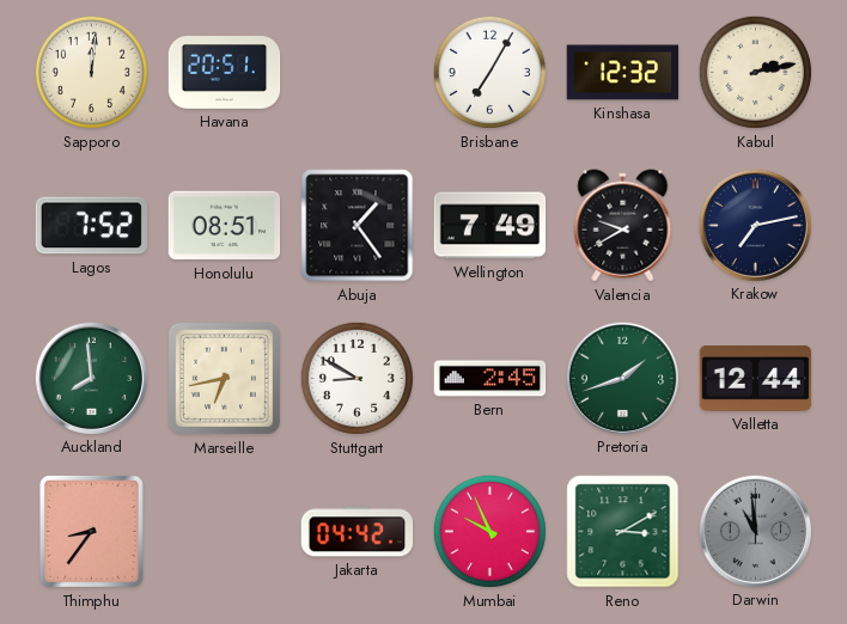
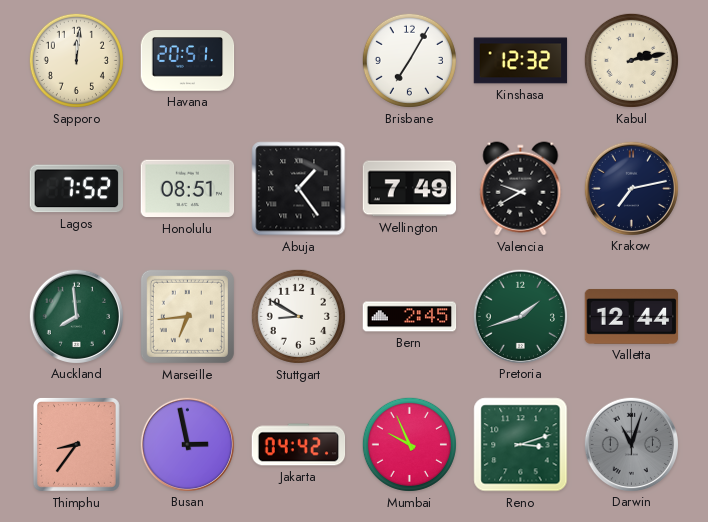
Marseille: 6:43 -> 6:44
Busan: none -> 2:58
Reno: 3:10 -> 3:12
Darwin: 10:59 -> 11:03
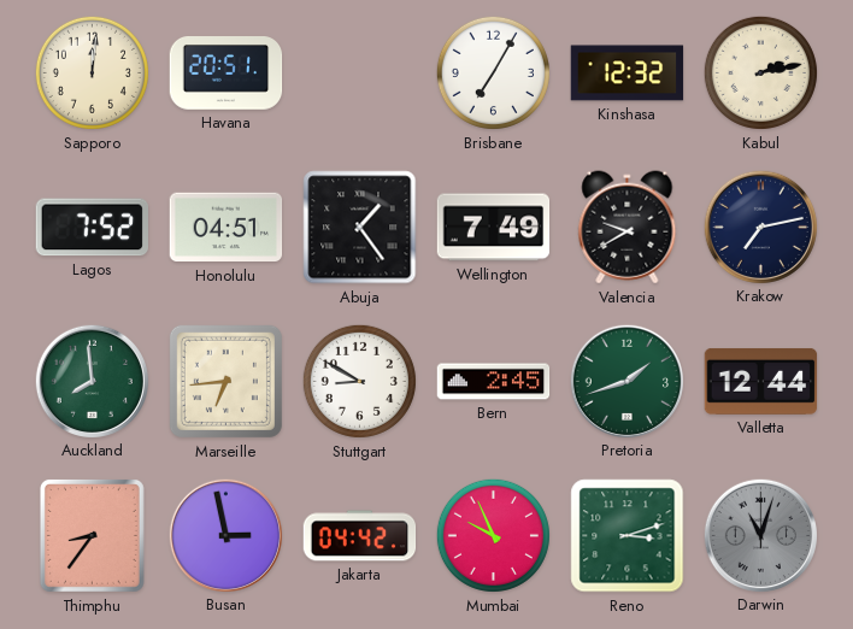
Honolulu: 08:51 -> 04:51
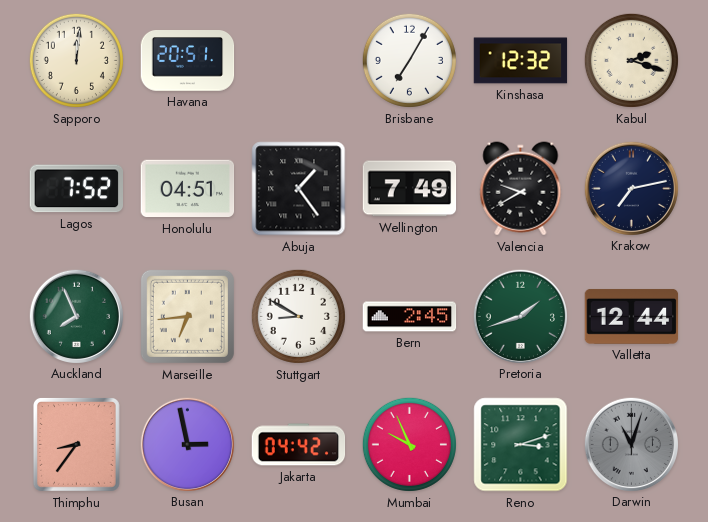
Kabul: 2:13 -> 2:18
Auckland: 7:59 -> 7:56
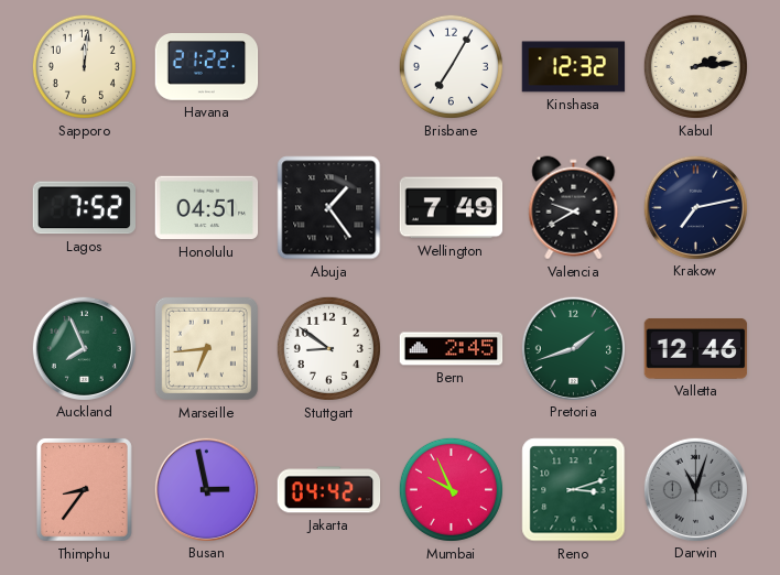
Havana: 20:51 -> 21:22
Kabul: 2:18 -> 2:14
Stuttgart: 8:50 -> 8:51
Valletta: 12:44 -> 12:46
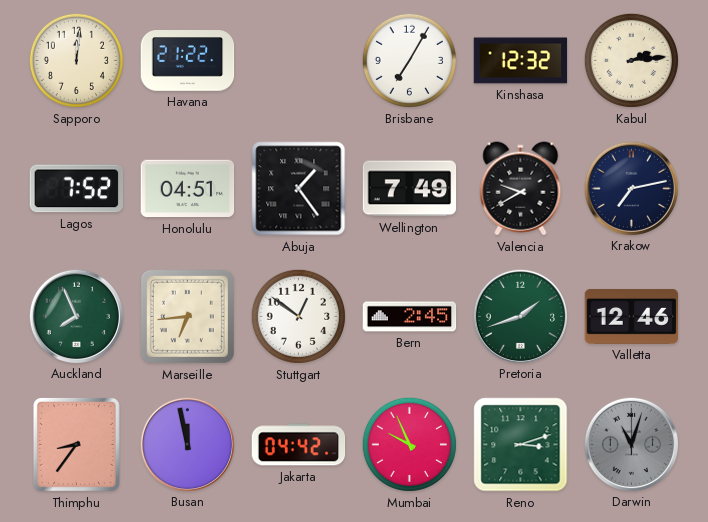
Stuttgart: 8:51 -> 12:51
Busan: 2:58 -> 11:58
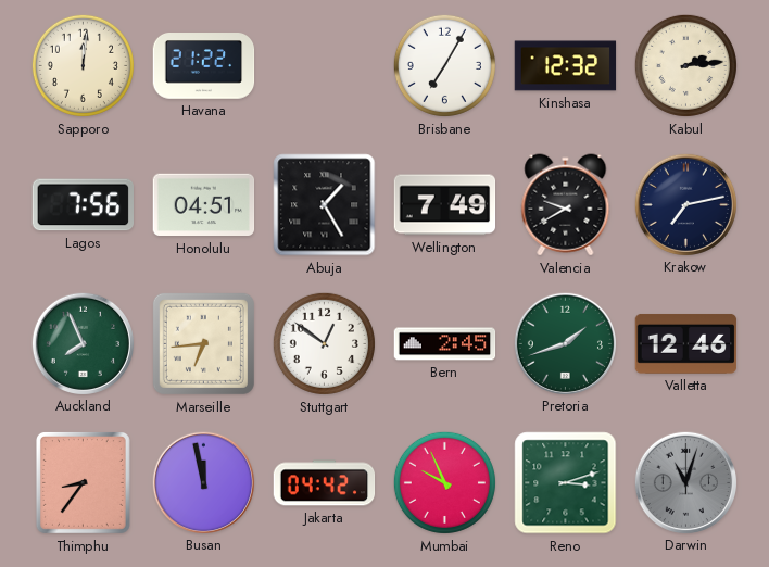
Lagos: 7:52 -> 7:56
Abuja: 1:24 -> 1:25
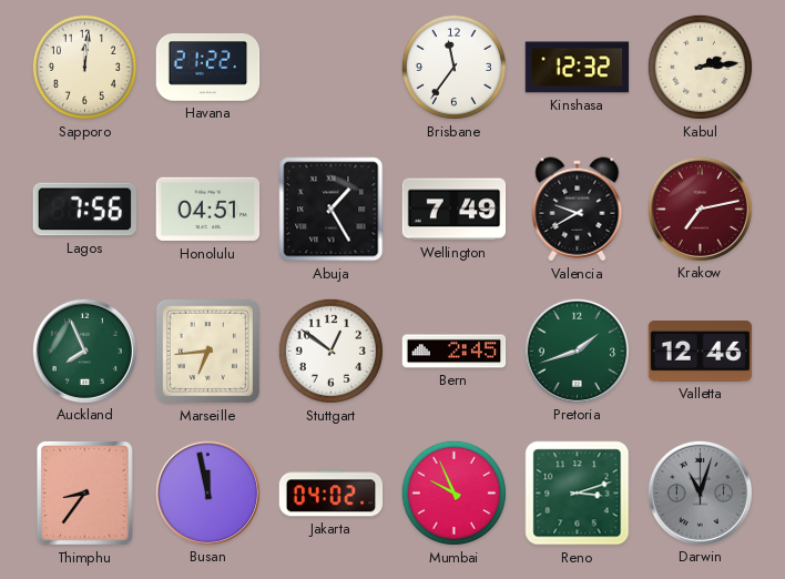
Brisbane: 7:05 -> 11:36
Krakow dial: navy -> burgundy
Jakarta: 04:42 -> 04:02
